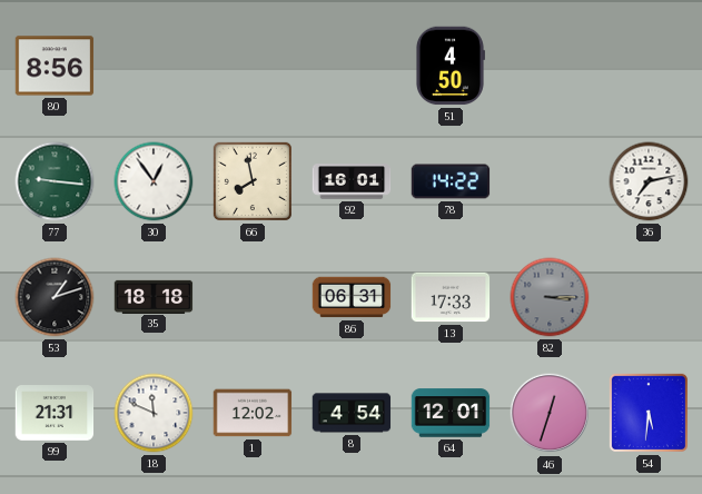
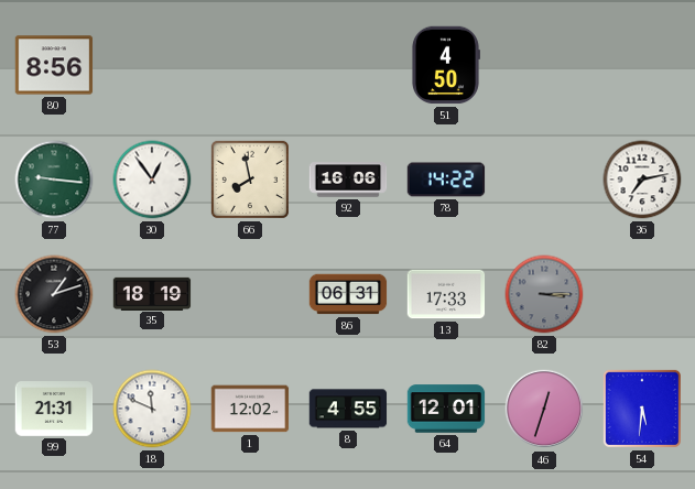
92: 16:01 -> 16:06
35: 18:18 -> 18:19
8: 4:54 -> 4:55
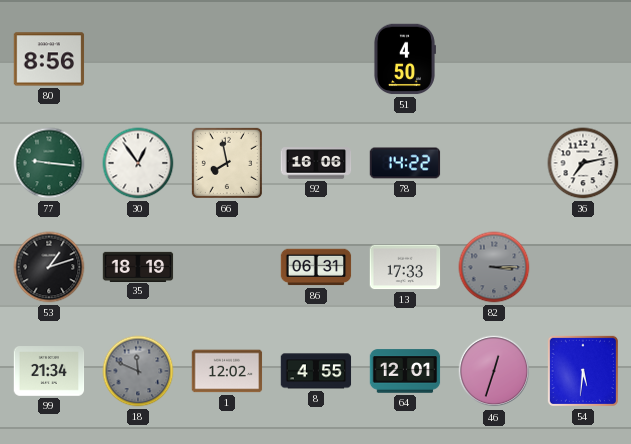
99: 21:31 -> 21:34
18 dial: white -> grey
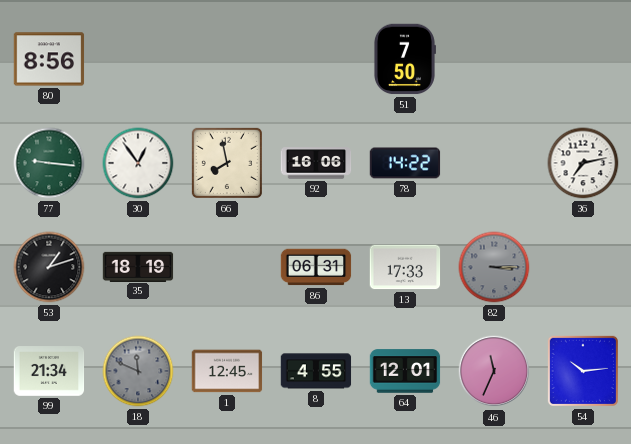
51: 4:50 -> 7:50
1: 12:02 -> 12:45
46: 12:33 -> 11:34
54: 5:31 -> 10:14
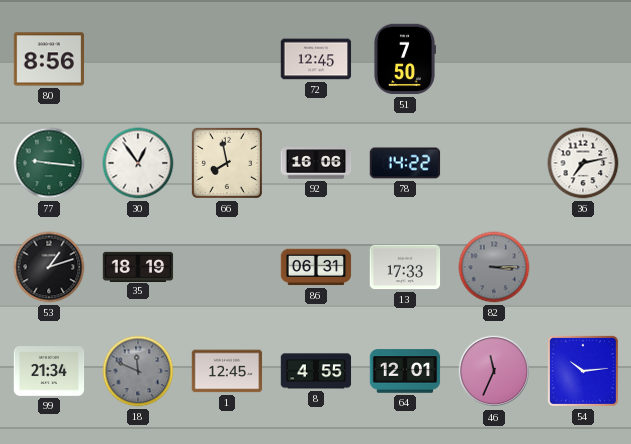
72: none -> 12:45
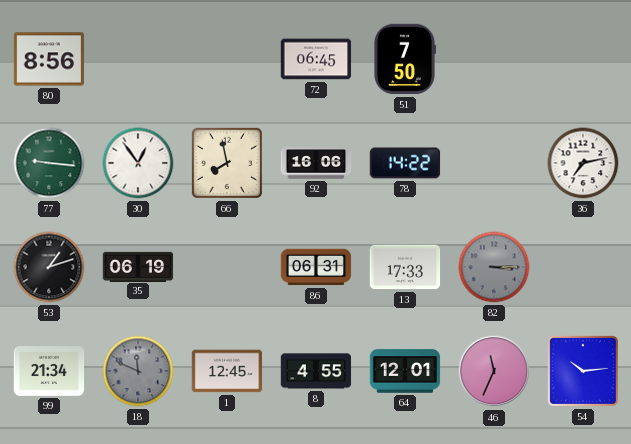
72: 12:45 -> 06:45
35: 18:19 -> 06:19
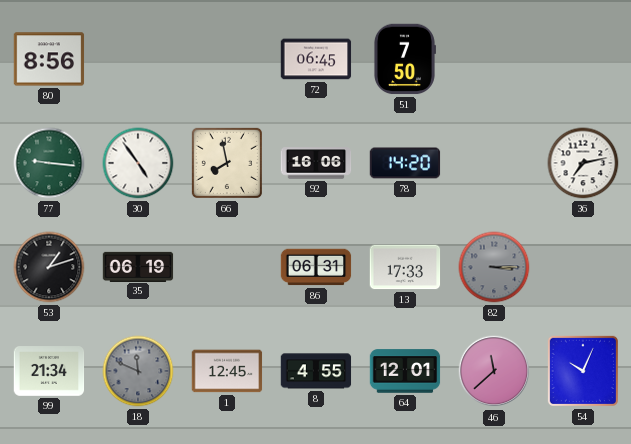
30: 12:54 -> 4:54
78: 14:22 -> 14:20
46: 11:34 -> 11:38
54: 10:14 -> 10:04
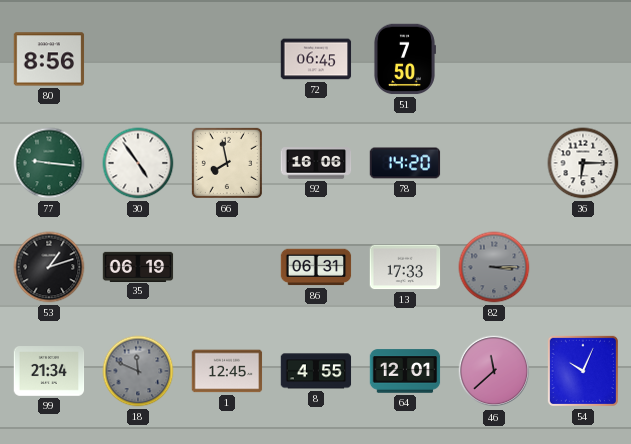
36: 7:13 -> 6:15
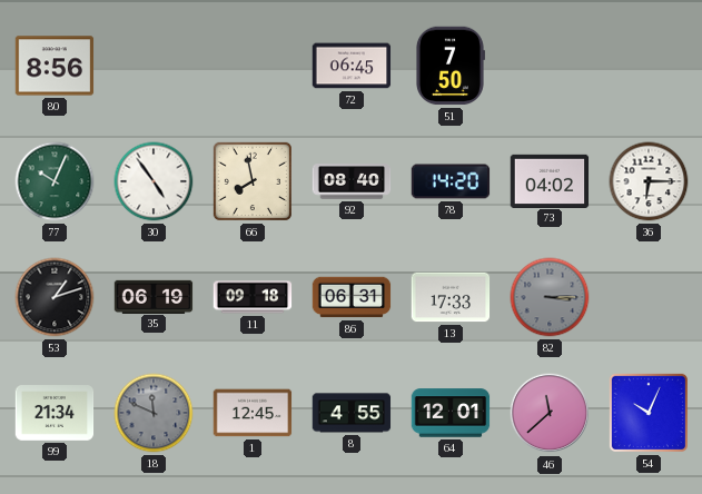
77: 9:16 -> 10:04
92: 16:06 -> 08:40
73: none -> 04:02
11: none -> 09:18
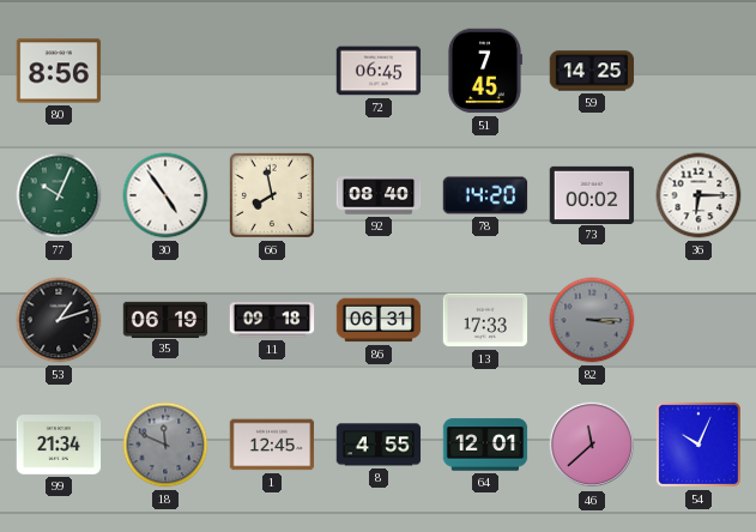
51: 7:50 -> 7:45
59: none -> 14:25
73: 04:02 -> 00:02
